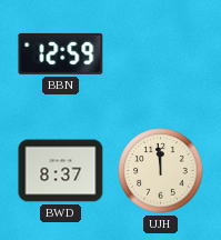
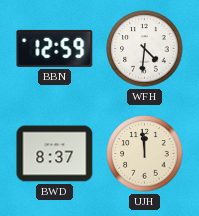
WFH: none -> 4:31
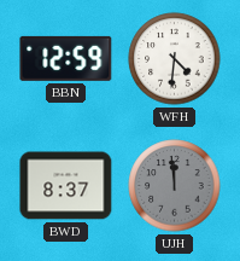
UJH dial: cream -> grey
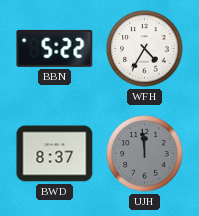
BBN: 12:59 -> 5:22
WFH: 4:31 -> 4:35
